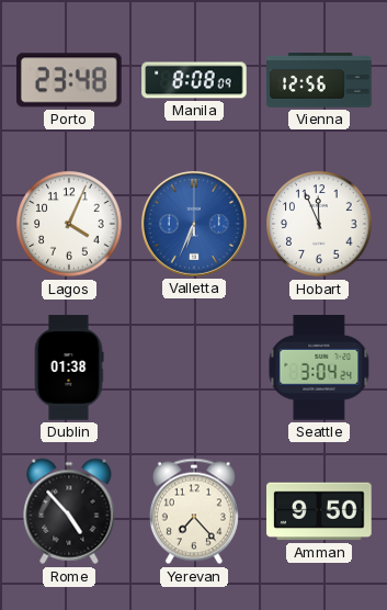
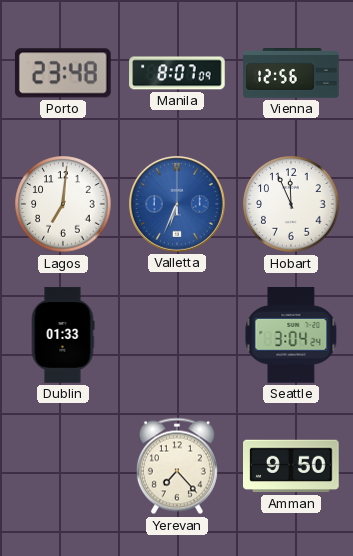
Manila: 8:08 -> 8:07
Lagos: 4:04 -> 7:01
Dublin: 01:38 -> 01:33
Rome: 4:53 -> none
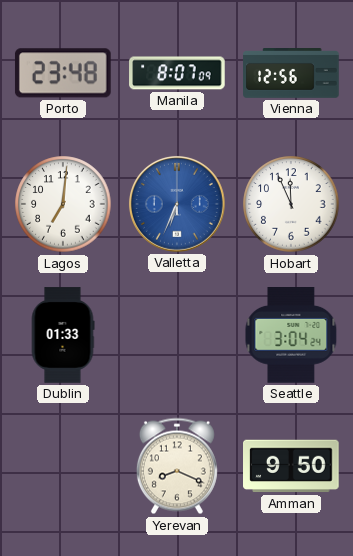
Yerevan: 7:23 -> 8:19
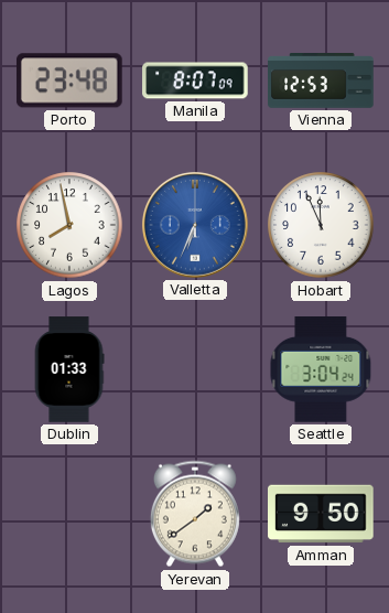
Vienna: 12:56 -> 12:53
Lagos: 7:01 -> 7:58
Yerevan: 8:19 -> 1:39
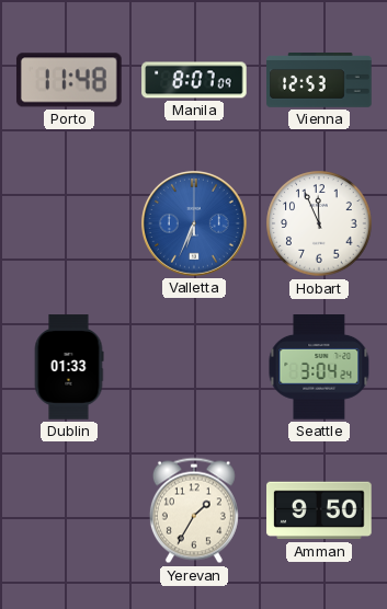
Porto: 23:48 -> 11:48
Lagos: 7:58 -> none
Yerevan: 1:39 -> 1:35
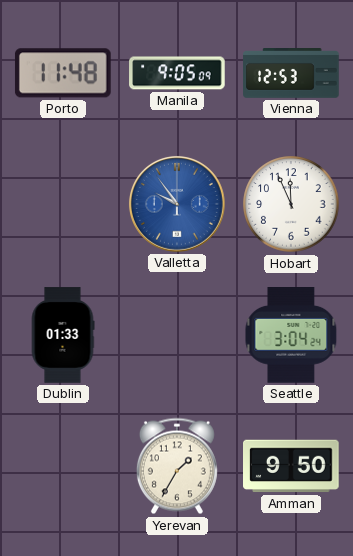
Manila: 8:07 -> 9:05
Valletta: 6:34 -> 9:54
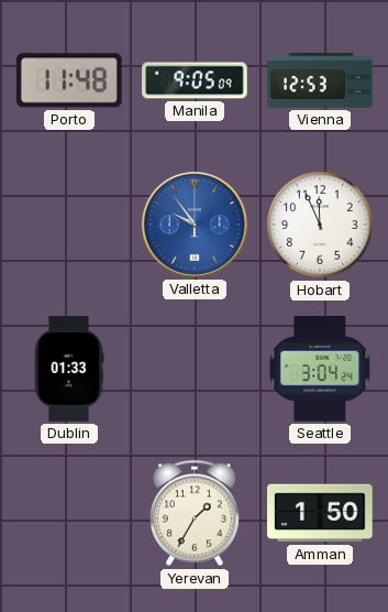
Amman: 9:50 -> 1:50
